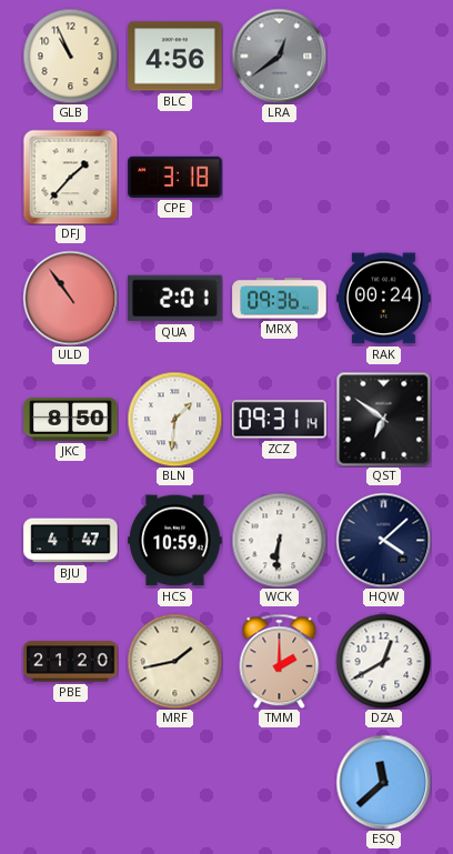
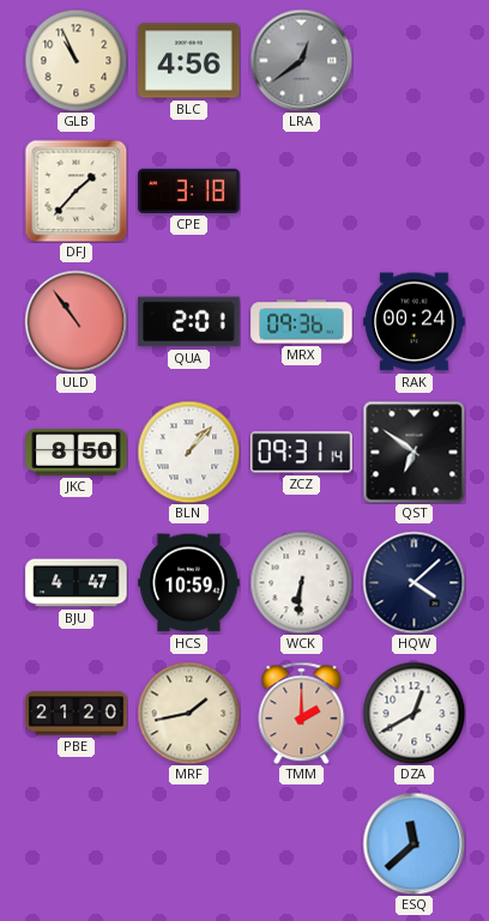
BLN: 1:31 -> 1:07
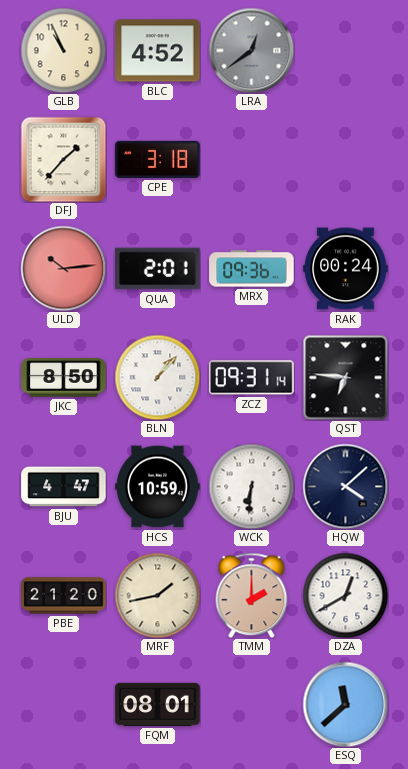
BLC: 4:56 -> 4:52
ULD: 10:54 -> 10:14
QST: 6:51 -> 6:46
FQM: none -> 08:01
